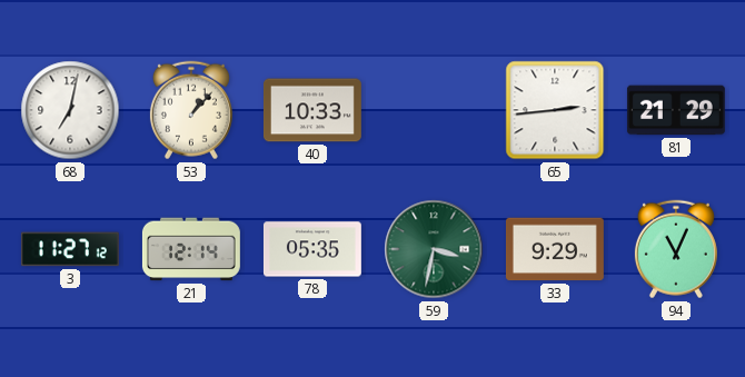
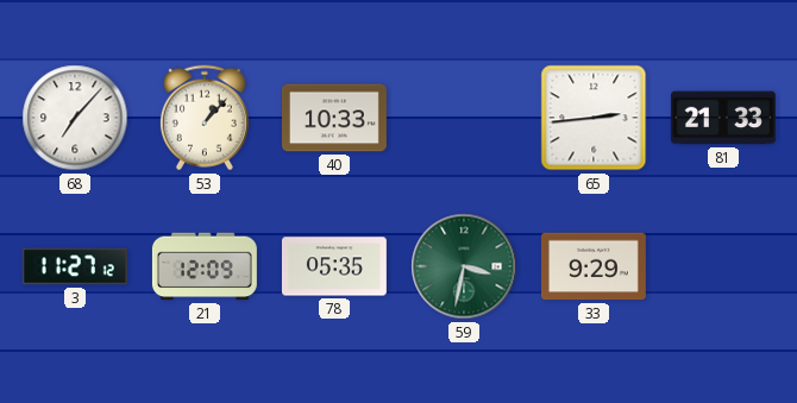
68: 7:02 -> 7:07
81: 21:29 -> 21:33
21: 12:14 -> 12:09
94: 11:04 -> none
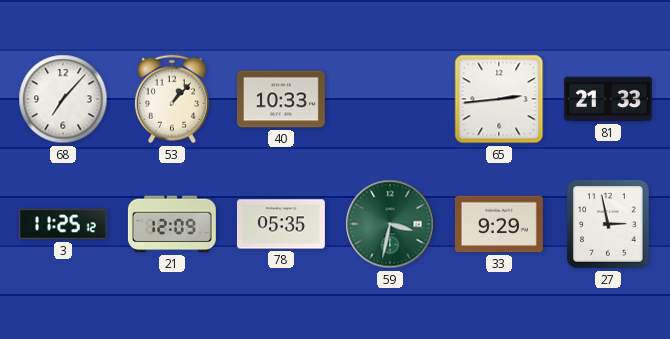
3: 11:27 -> 11:25
27: none -> 2:58
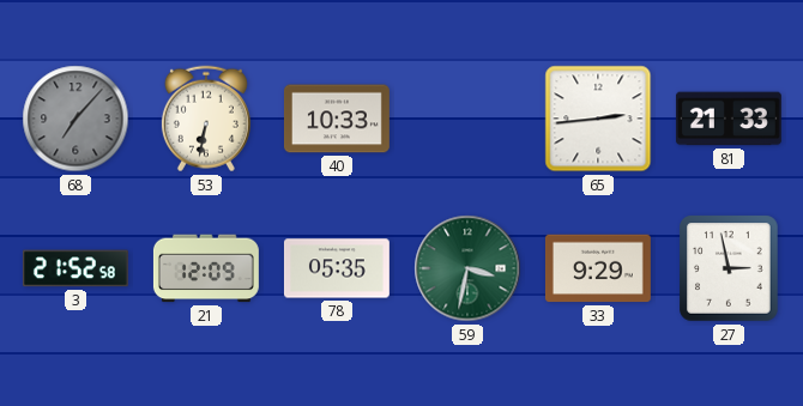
68 dial: white -> grey
53: 1:07 -> 6:32
3: 11:25 -> 21:52
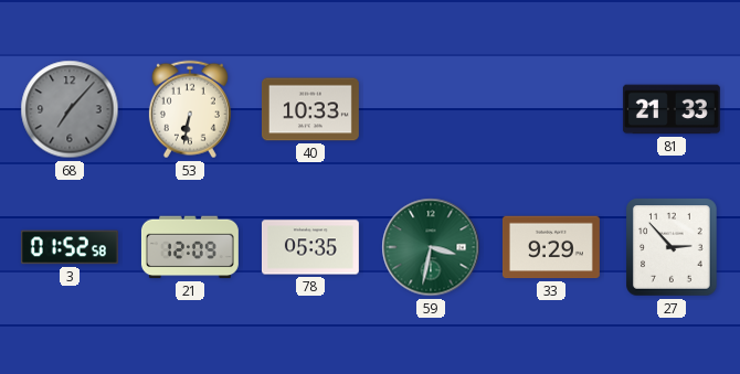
65: 2:44 -> none
3: 21:52 -> 01:52
27: 2:58 -> 2:53
